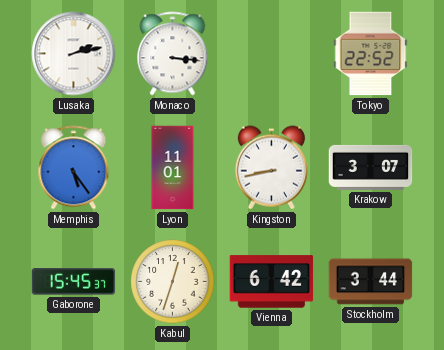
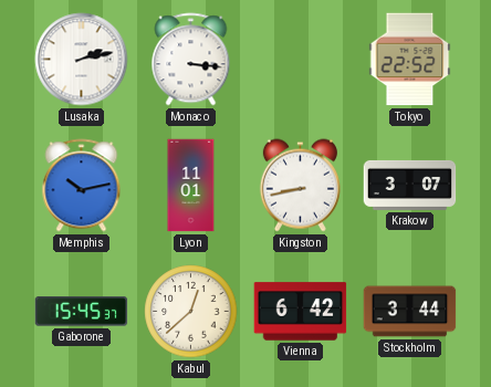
Memphis: 5:24 -> 10:13
Kabul: 12:33 -> 12:38
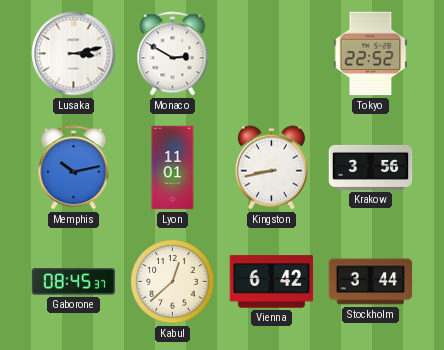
Lusaka: 2:13 -> 3:13
Monaco: 3:16 -> 2:50
Krakow: 3:07 -> 3:56
Gaborone: 15:45 -> 08:45
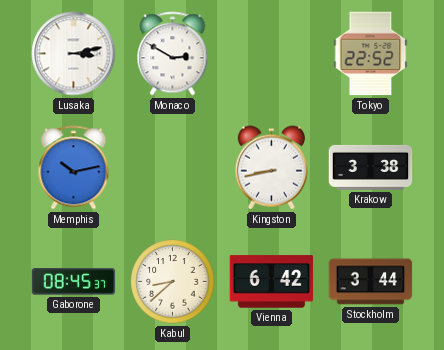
Lyon: 11:01 -> none
Krakow: 3:56 -> 3:38
Kabul: 12:38 -> 8:38
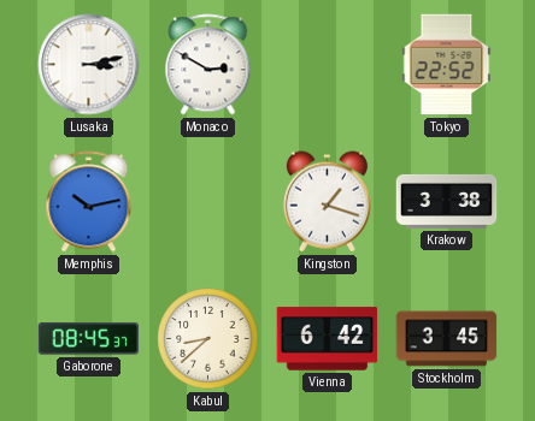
Kingston: 8:43 -> 1:18
Stockholm: 3:44 -> 3:45
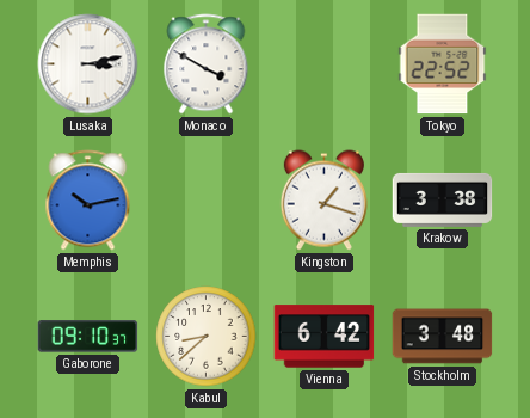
Monaco: 2:50 -> 3:50
Gaborone: 08:45 -> 09:10
Stockholm: 3:45 -> 3:48
